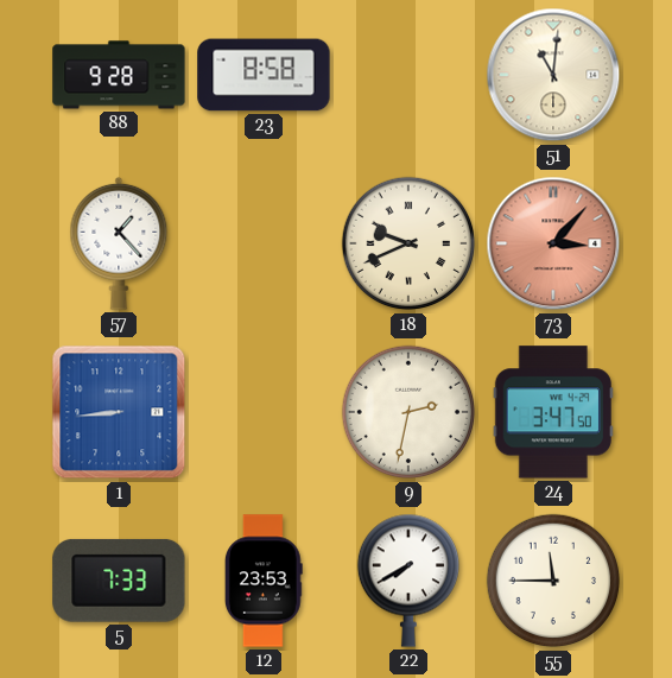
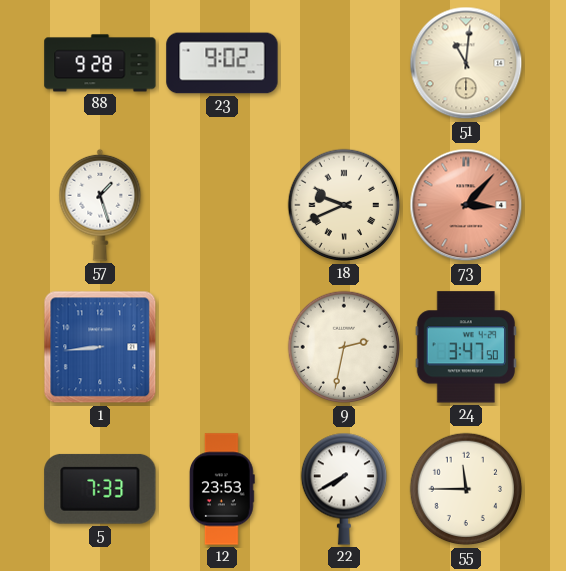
23: 8:58 -> 9:02
57: 1:23 -> 1:27
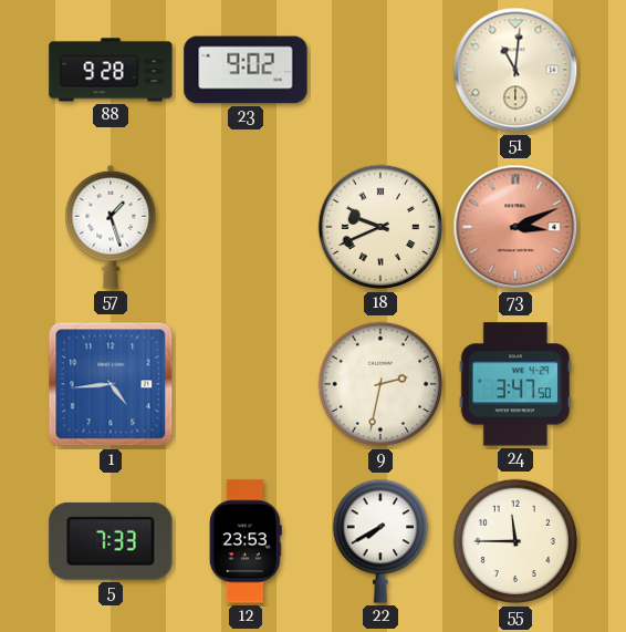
73: 3:07 -> 3:11
1: 8:44 -> 4:44
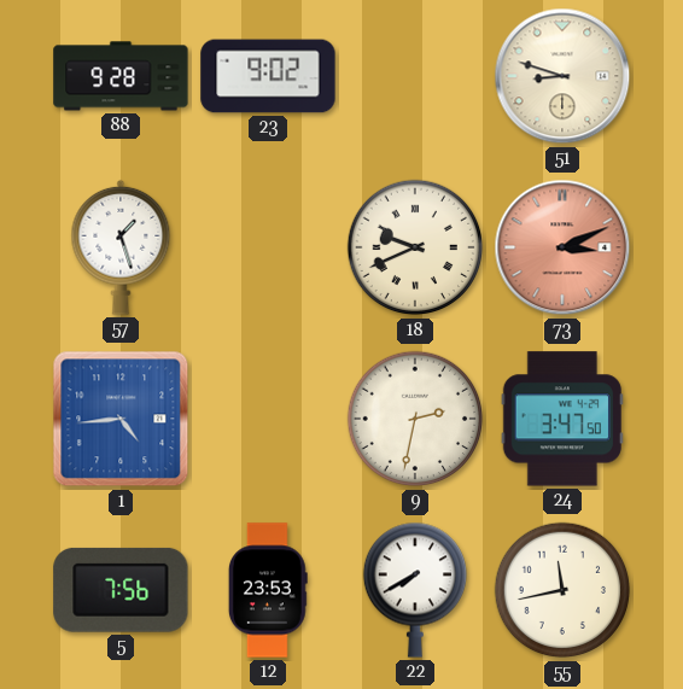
51: 11:01 -> 8:48
5: 7:33 -> 7:56
55: 11:45 -> 11:43
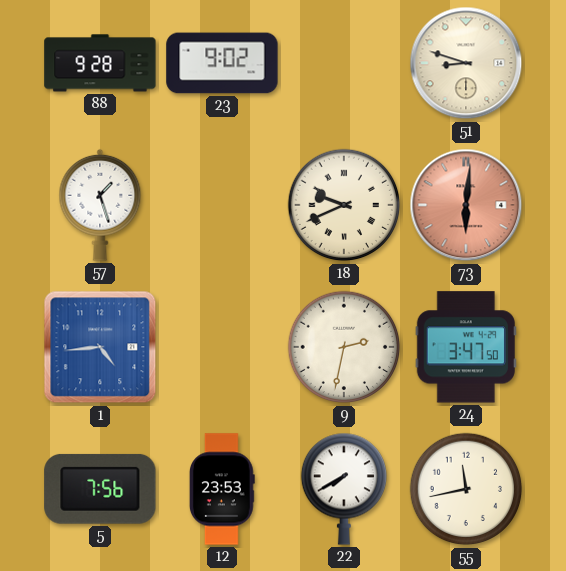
73: 3:11 -> 6:01
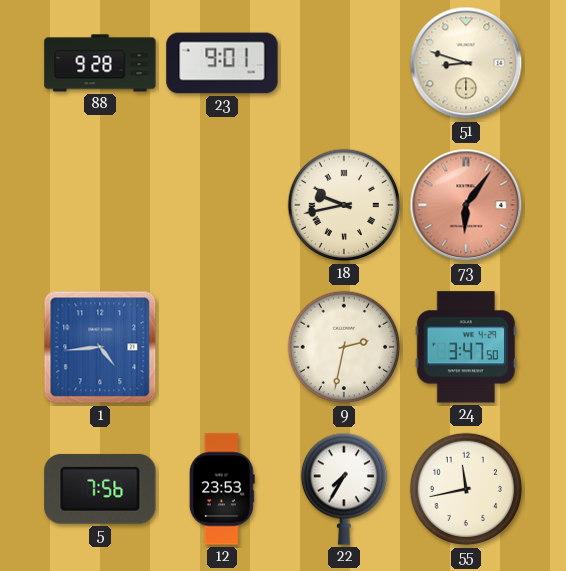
23: 9:02 -> 9:01
57: 1:27 -> none
18: 9:41 -> 9:43
73: 6:01 -> 6:06
22: 7:40 -> 7:35
